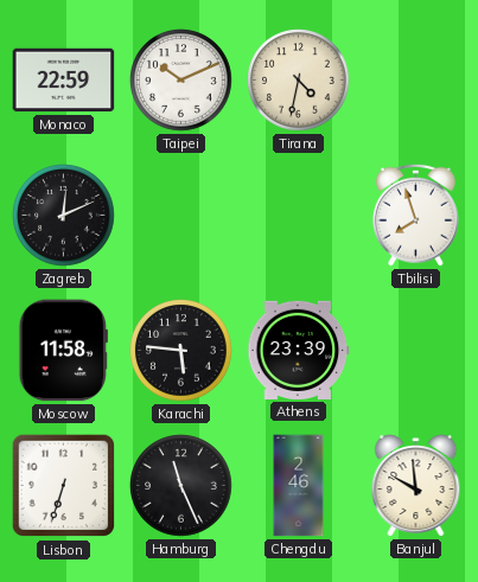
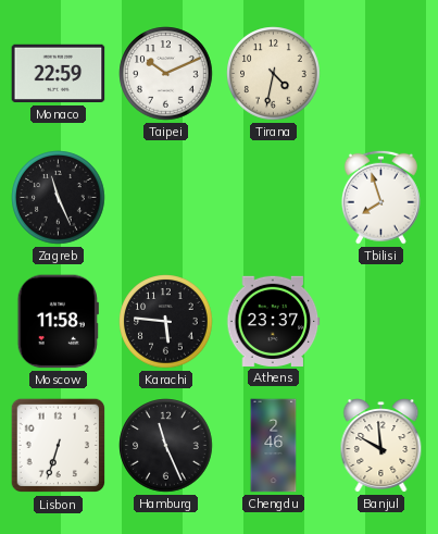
Zagreb: 12:11 -> 11:26
Athens: 23:39 -> 23:37
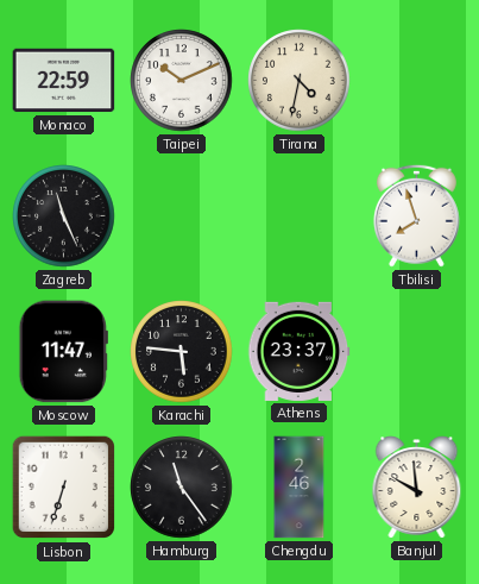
Moscow: 11:58 -> 11:47
Hamburg: 11:26 -> 11:24
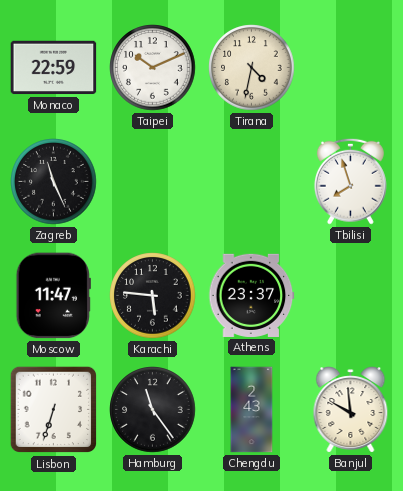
Chengdu: 2:46 -> 2:43
